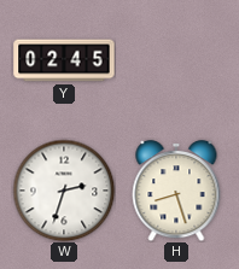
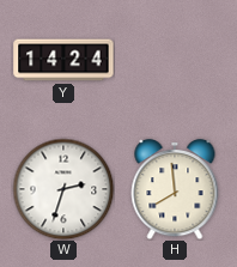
Y: 02:45 -> 14:24
H: 8:27 -> 7:59
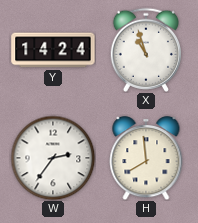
X: none -> 10:57
W: 2:33 -> 2:36
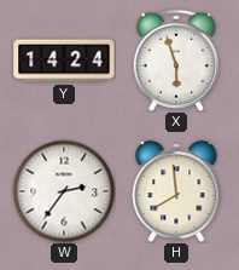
X: 10:57 -> 5:57
